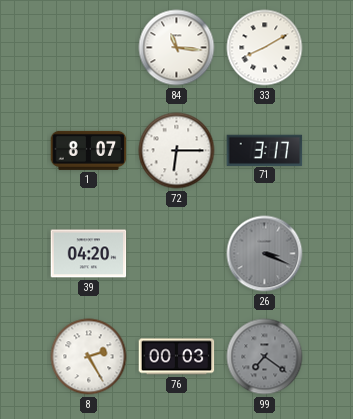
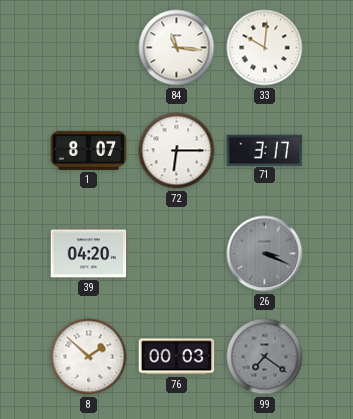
33: 8:10 -> 10:01
8: 2:25 -> 1:52
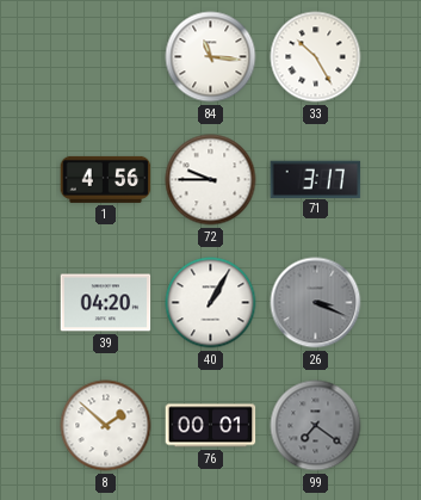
33: 10:01 -> 10:25
1: 8:07 -> 4:56
72: 6:15 -> 9:45
40: none -> 1:05
76: 00:03 -> 00:01
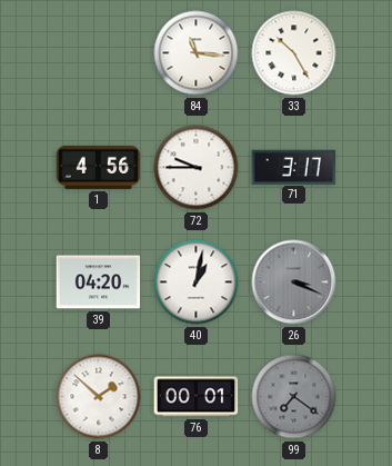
40: 1:05 -> 1:02
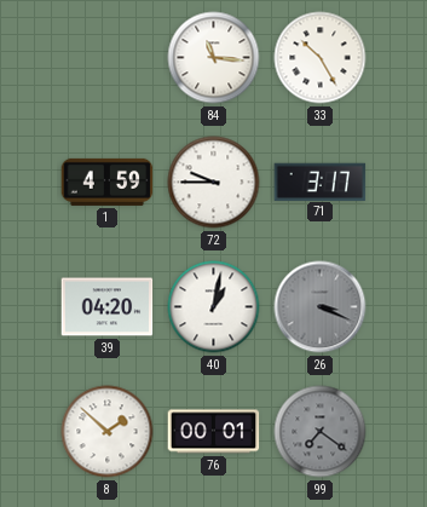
1: 4:56 -> 4:59
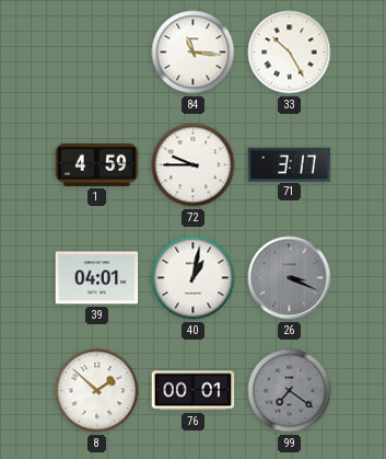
39: 04:20 -> 04:01
